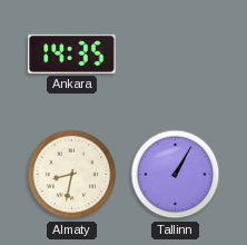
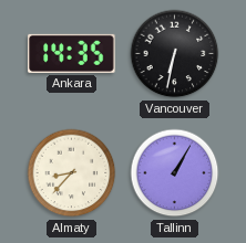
Vancouver: none -> 6:32
Almaty: 8:32 -> 8:37
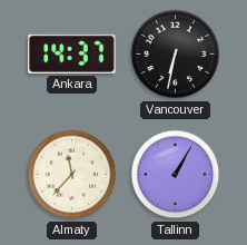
Ankara: 14:35 -> 14:37
Almaty: 8:37 -> 11:37
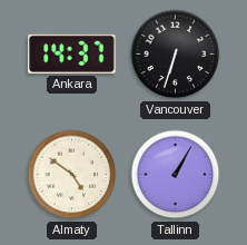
Vancouver: 6:32 -> 6:33
Almaty: 11:37 -> 4:51
